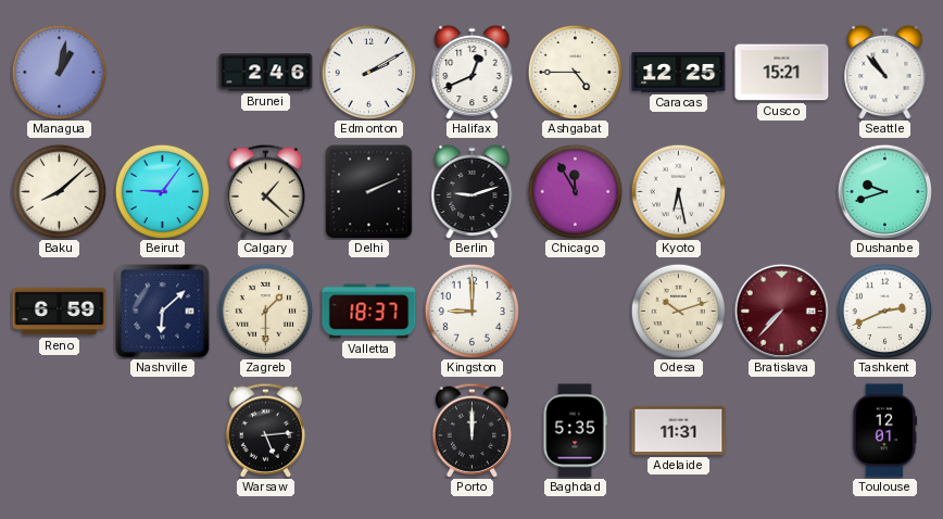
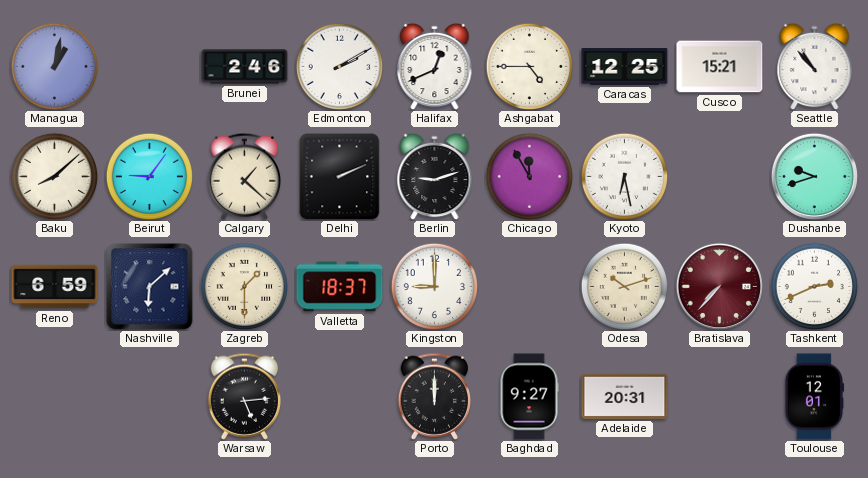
Baghdad: 5:35 -> 9:27
Adelaide: 11:31 -> 20:31
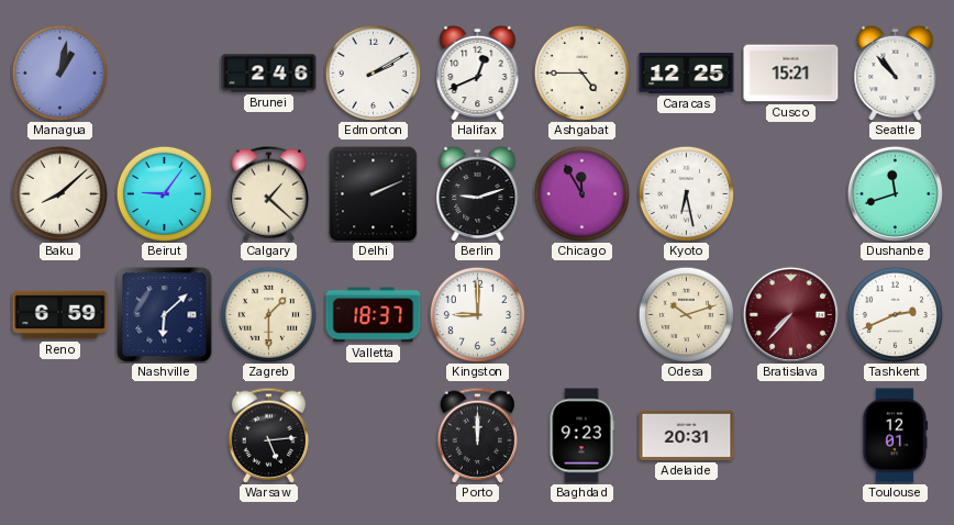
Dushanbe: 9:42 -> 11:42
Baghdad: 9:27 -> 9:23
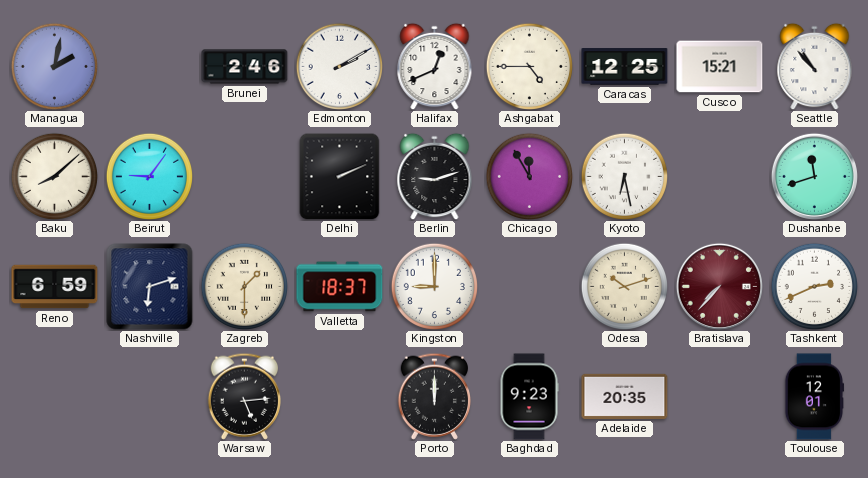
Managua: 1:02 -> 2:02
Calgary: 1:22 -> none
Nashville: 6:08 -> 6:12
Adelaide: 20:31 -> 20:35
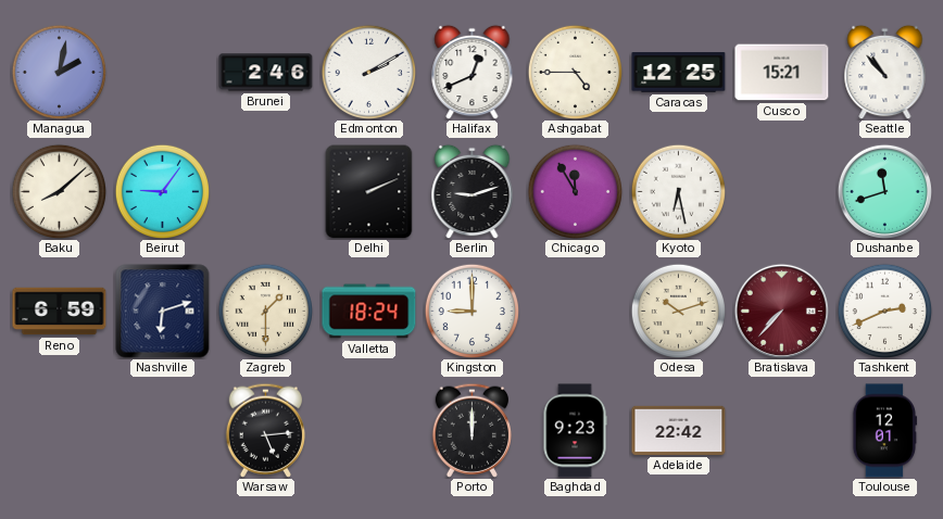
Valletta: 18:37 -> 18:24
Adelaide: 20:35 -> 22:42
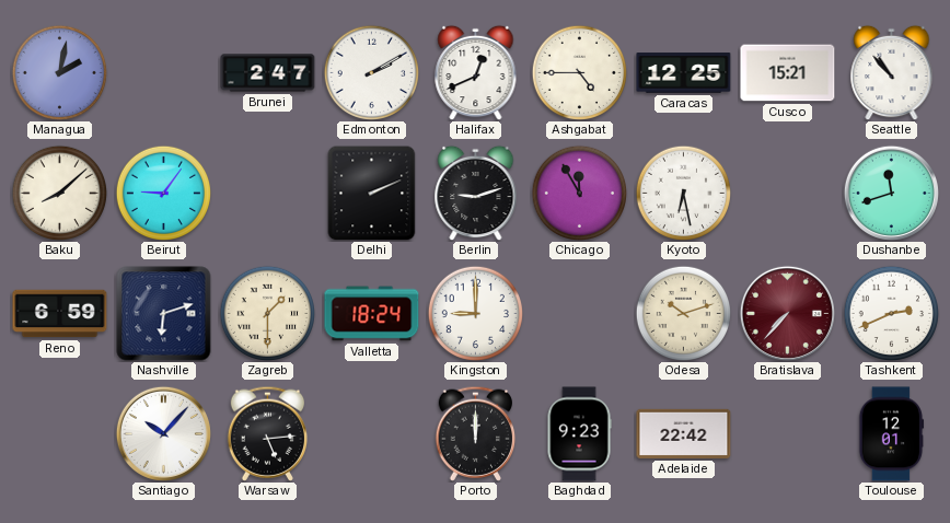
Brunei: 2:46 -> 2:47
Santiago: none -> 10:07
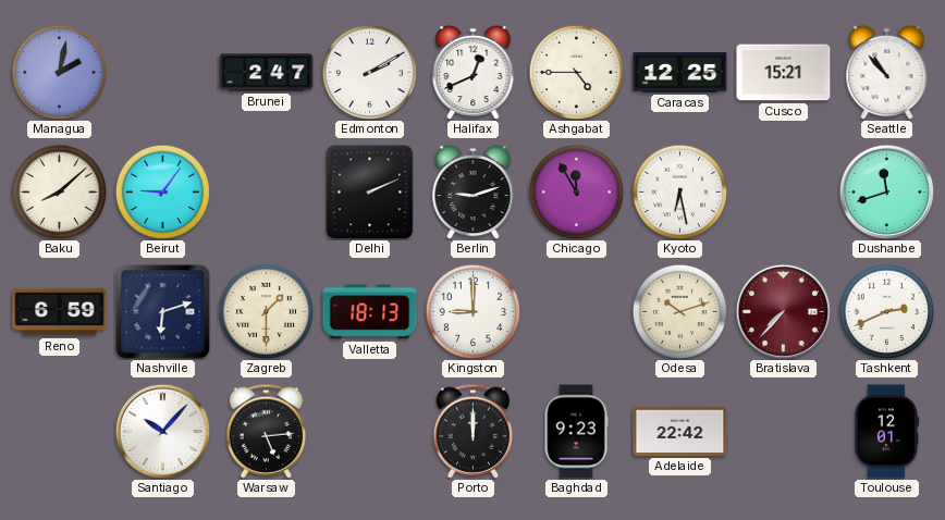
Valletta: 18:24 -> 18:13
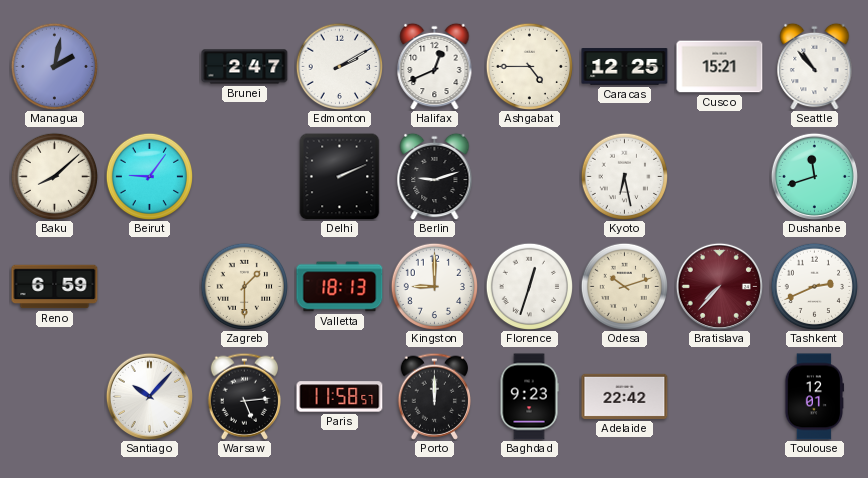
Chicago: 11:55 -> none
Nashville: 6:12 -> none
Florence: none -> 12:33
Paris: none -> 11:58
